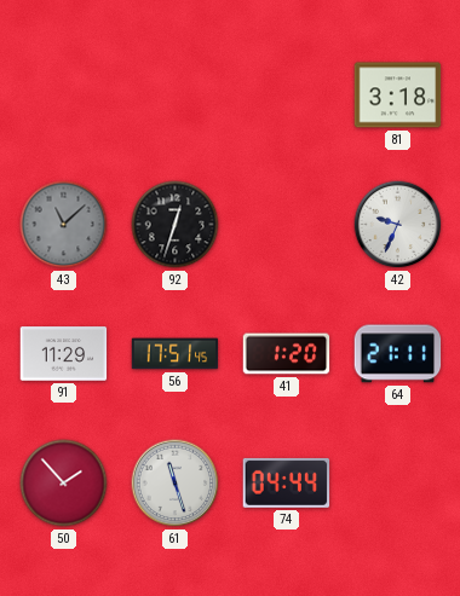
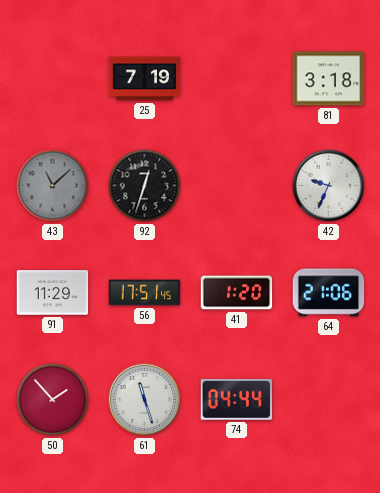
25: none -> 7:19
64: 21:11 -> 21:06
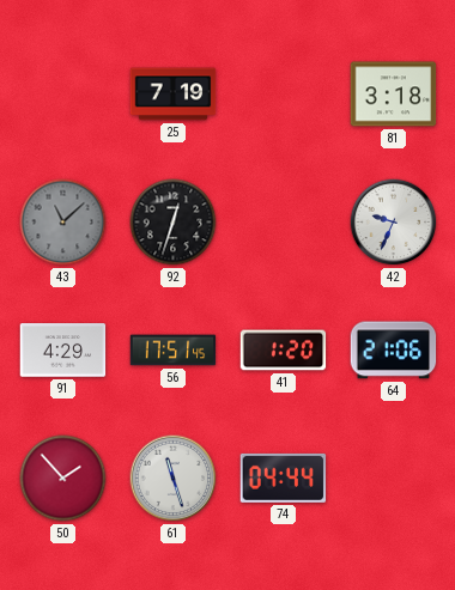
91: 11:29 -> 4:29
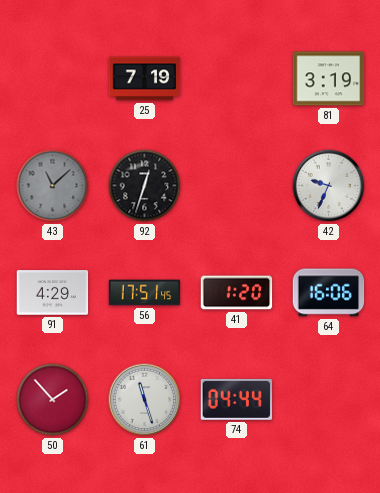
81: 3:18 -> 3:19
64: 21:06 -> 16:06
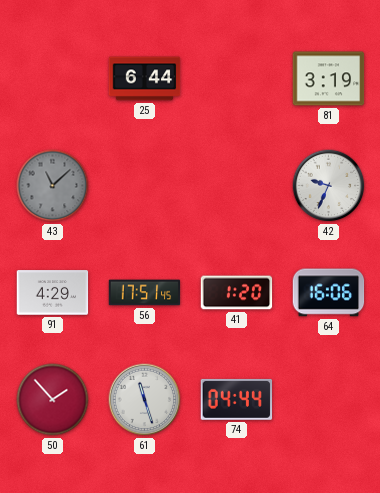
25: 7:19 -> 6:44
92: 12:33 -> none
